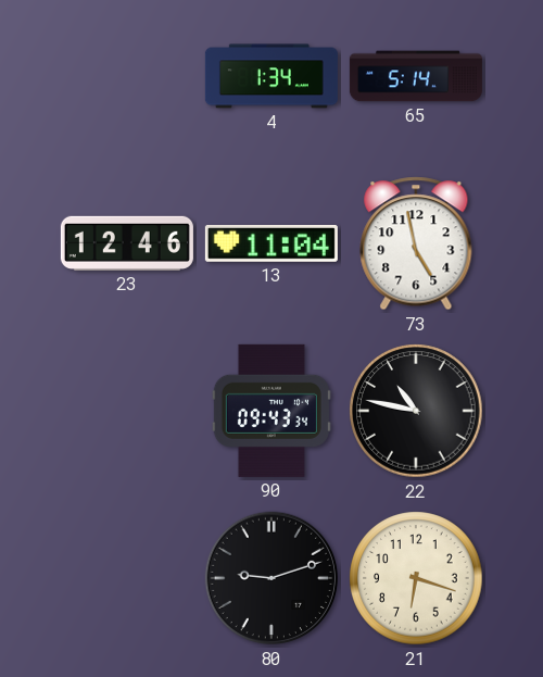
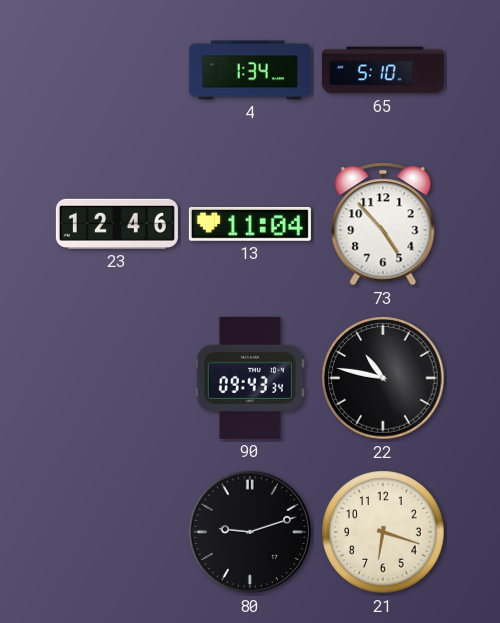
65: 5:14 -> 5:10
73: 4:58 -> 4:53
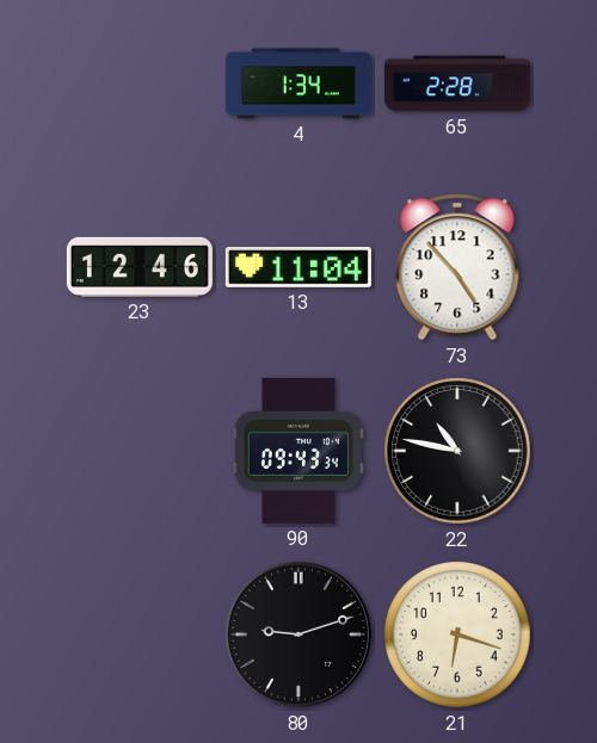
65: 5:10 -> 2:28
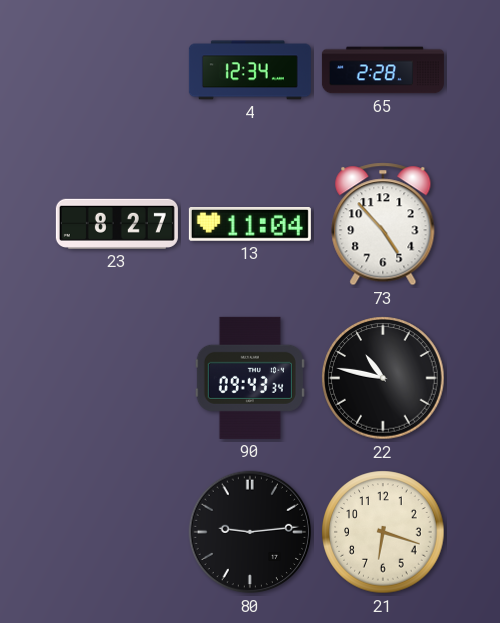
4: 1:34 -> 12:34
23: 12:46 -> 8:27
80: 9:12 -> 9:14
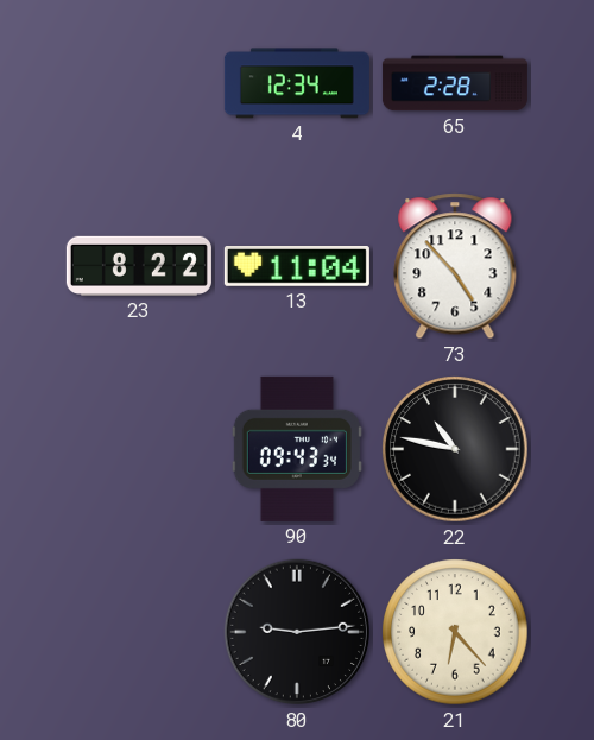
23: 8:27 -> 8:22
21: 6:18 -> 6:23
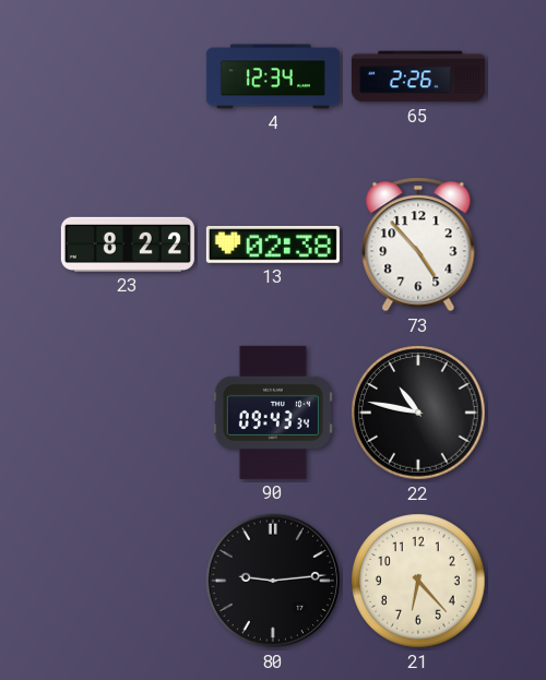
65: 2:28 -> 2:26
13: 11:04 -> 02:38
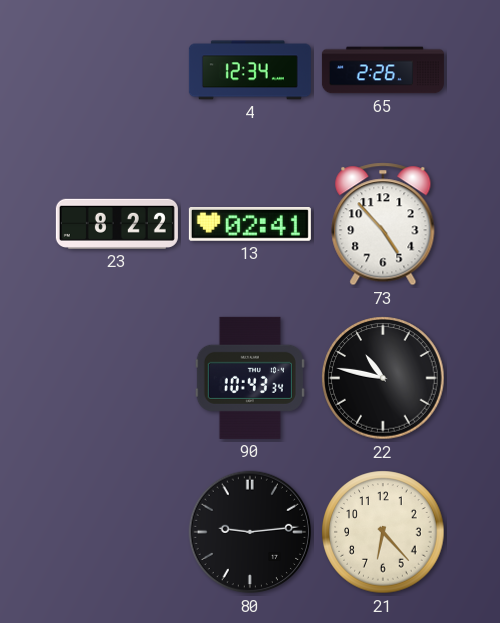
13: 02:38 -> 02:41
90: 09:43 -> 10:43
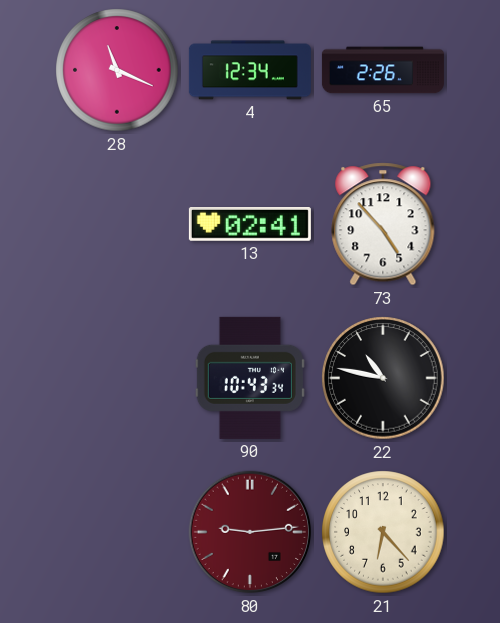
28: none -> 11:19
23: 8:22 -> none
80 dial: black -> burgundy
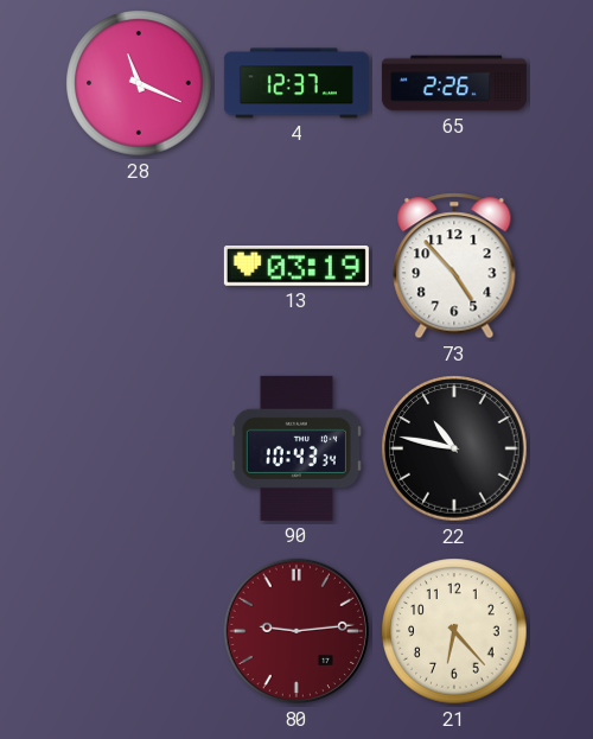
4: 12:34 -> 12:37
13: 02:41 -> 03:19
